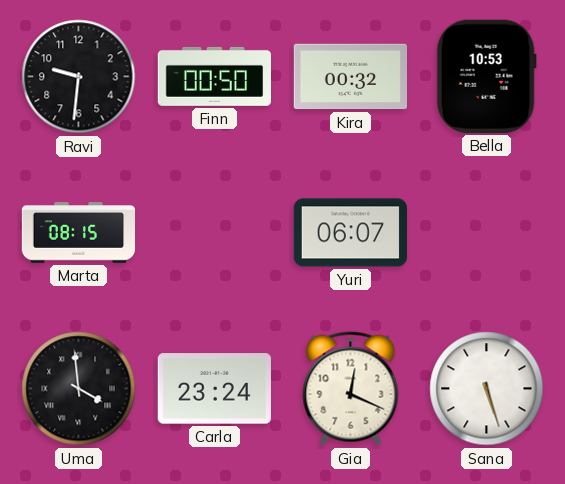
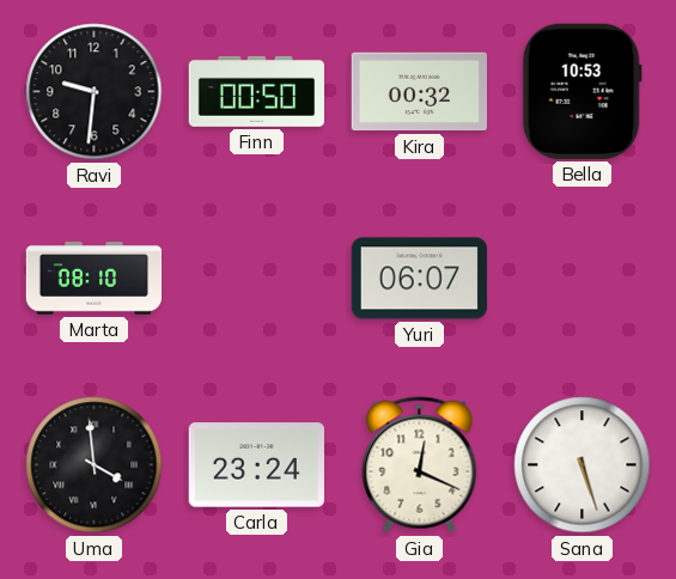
Marta: 08:15 -> 08:10
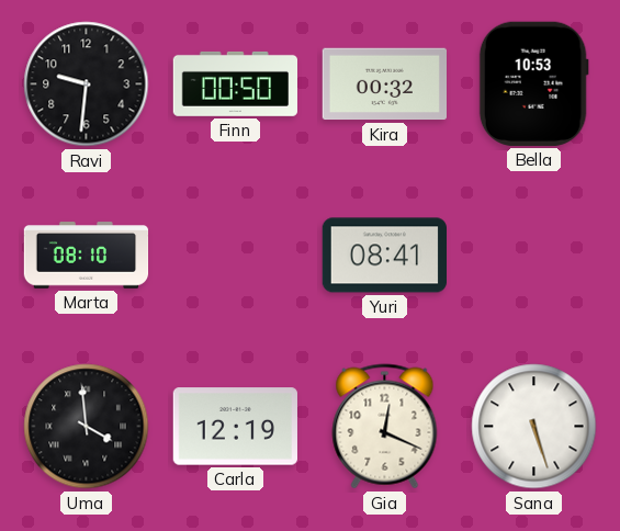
Yuri: 06:07 -> 08:41
Carla: 23:24 -> 12:19
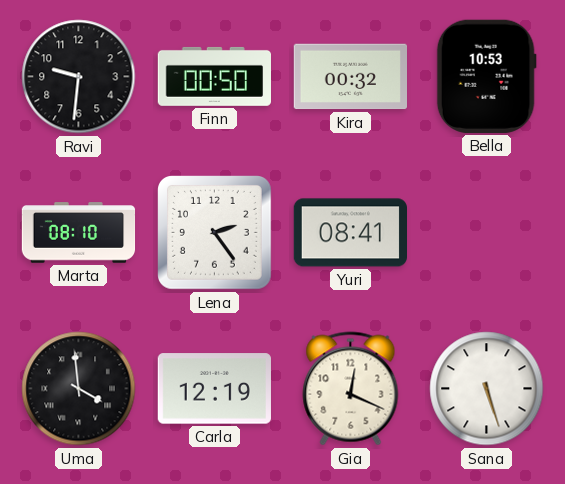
Lena: none -> 2:24
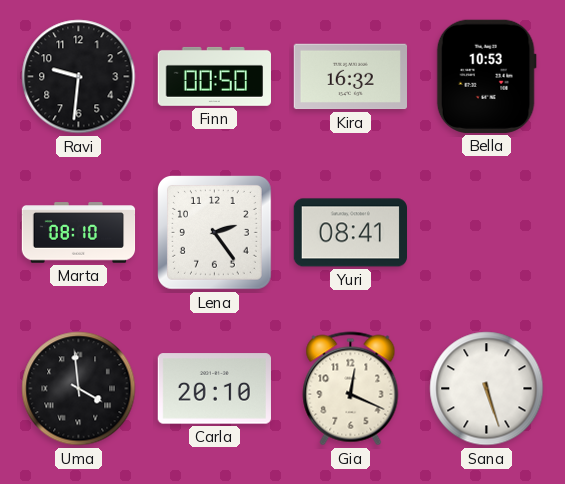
Kira: 00:32 -> 16:32
Carla: 12:19 -> 20:10
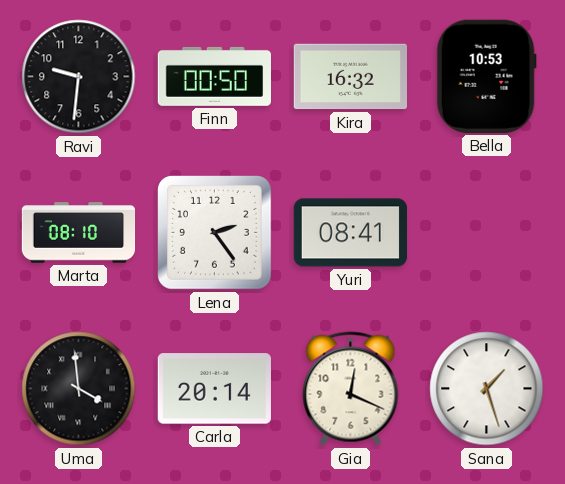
Carla: 20:10 -> 20:14
Sana: 5:27 -> 1:27
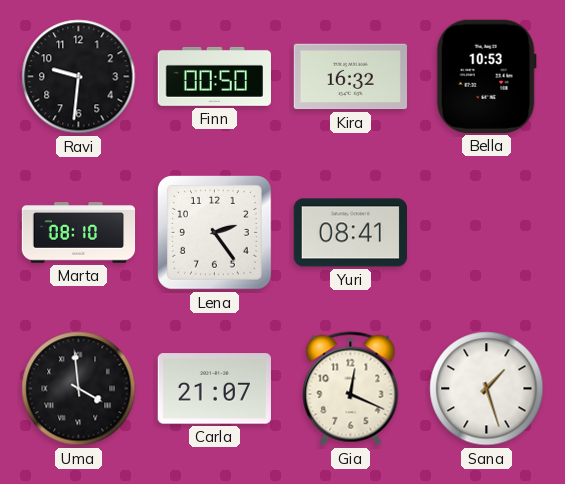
Carla: 20:14 -> 21:07
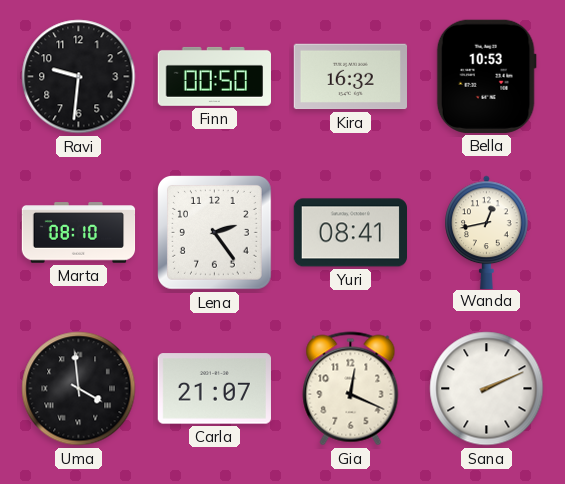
Wanda: none -> 12:43
Sana: 1:27 -> 2:11
